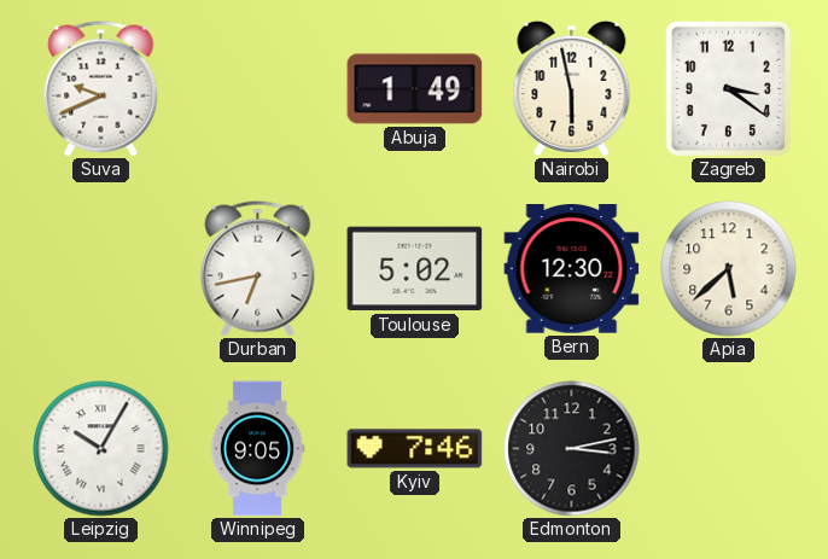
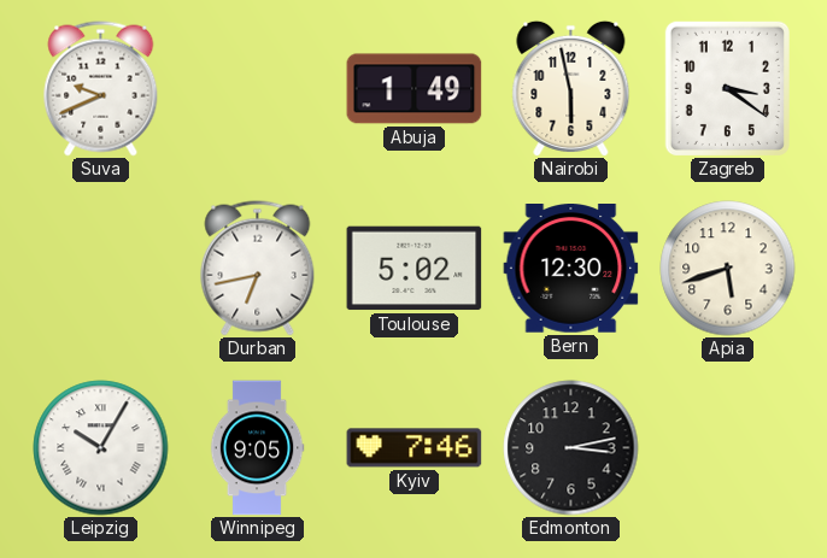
Apia: 5:38 -> 5:42
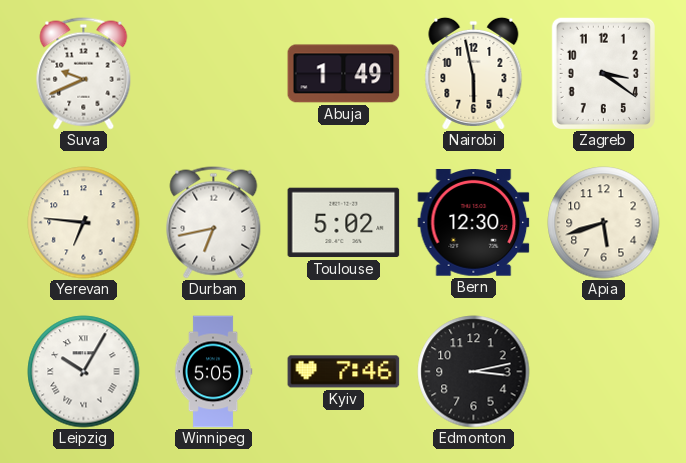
Yerevan: none -> 6:46
Winnipeg: 9:05 -> 5:05
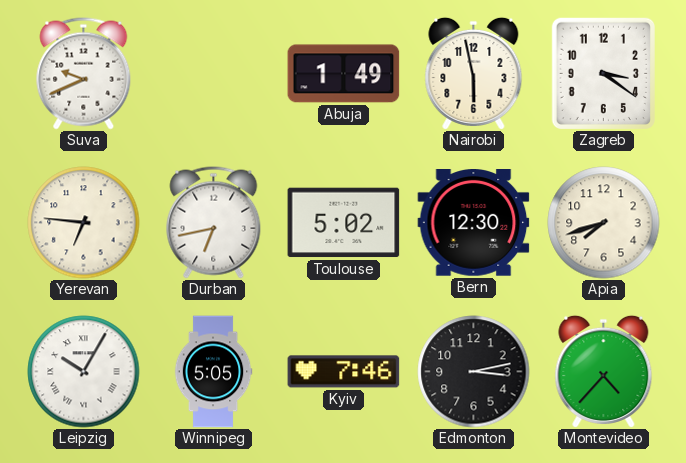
Apia: 5:42 -> 7:42
Montevideo: none -> 4:37
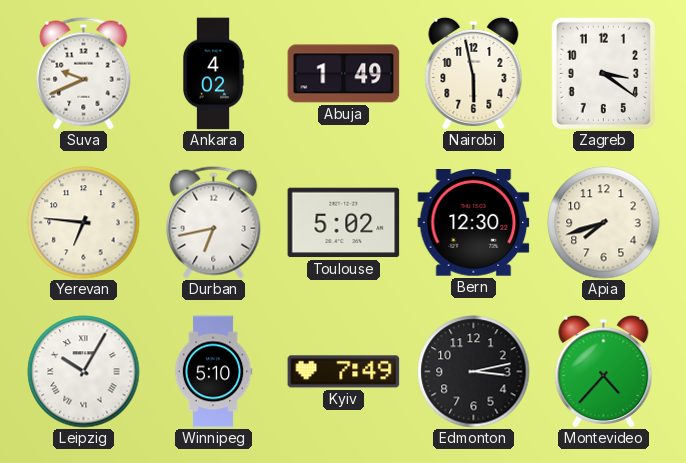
Ankara: none -> 4:02
Winnipeg: 5:05 -> 5:10
Kyiv: 7:46 -> 7:49
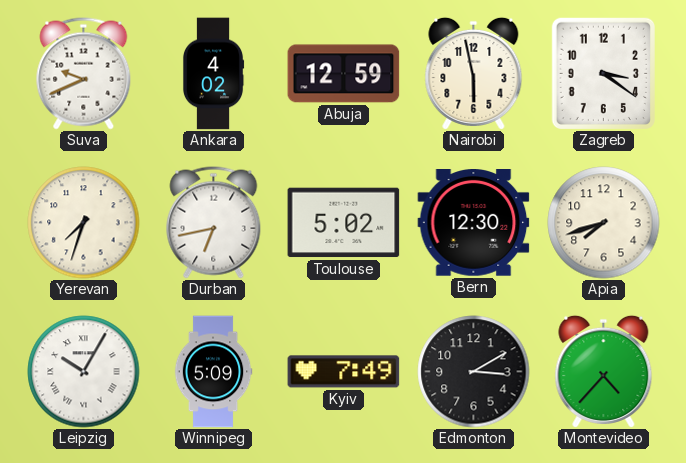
Abuja: 1:49 -> 12:59
Yerevan: 6:46 -> 7:33
Winnipeg: 5:10 -> 5:09
Edmonton: 3:13 -> 3:10
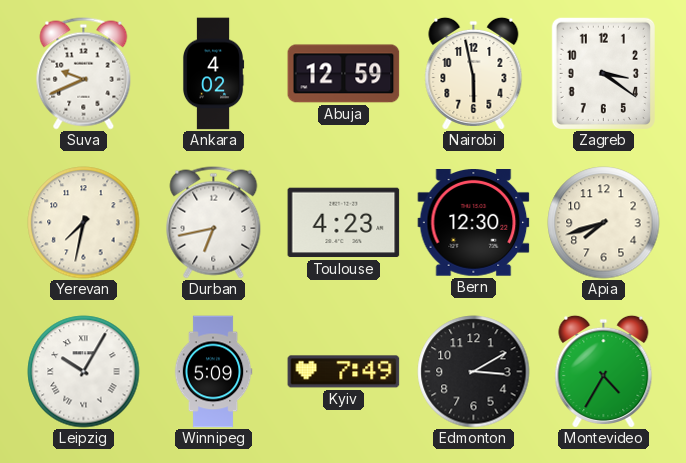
Yerevan: 7:33 -> 7:32
Toulouse: 5:02 -> 4:23
Montevideo: 4:37 -> 4:35
